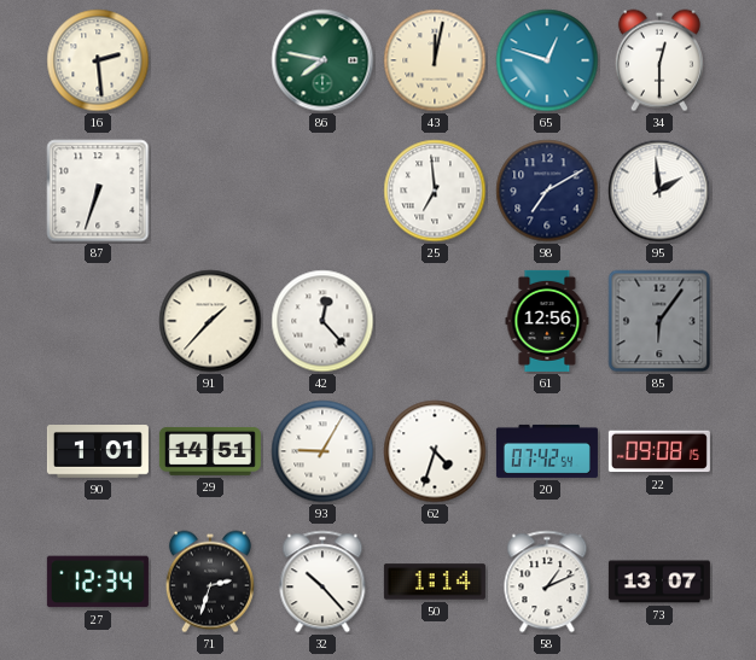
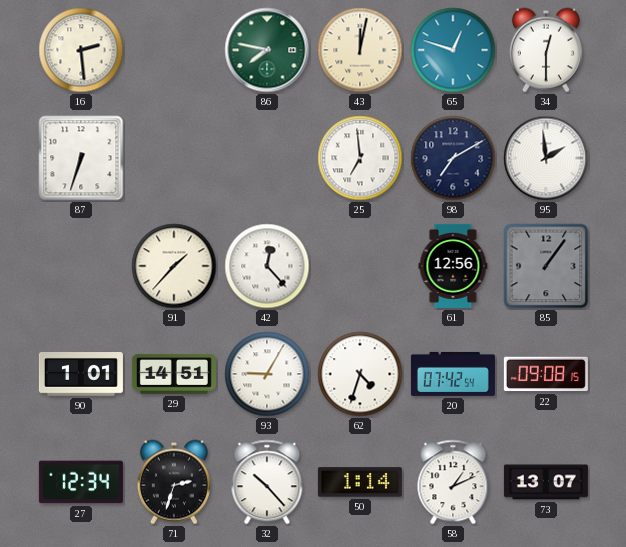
85: 6:06 -> 1:06
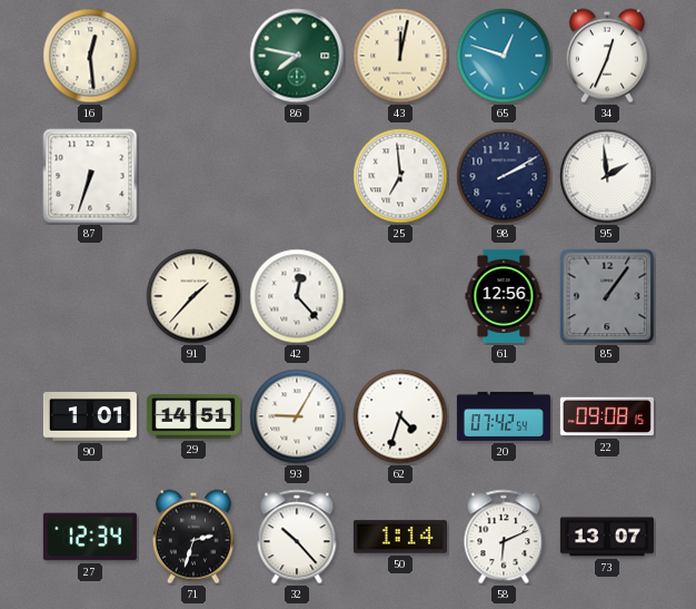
16: 2:29 -> 12:29
34: 12:30 -> 12:34
98: 7:10 -> 2:10
58: 1:11 -> 6:11
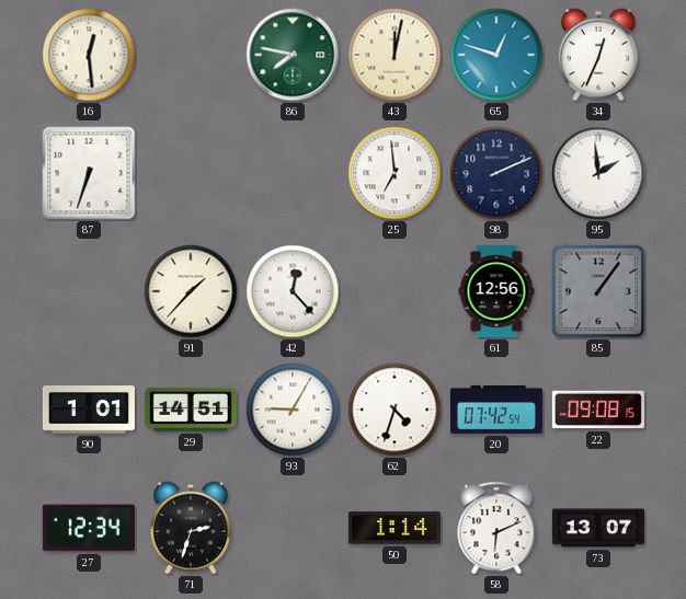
98: 2:10 -> 2:11
32: 10:23 -> none
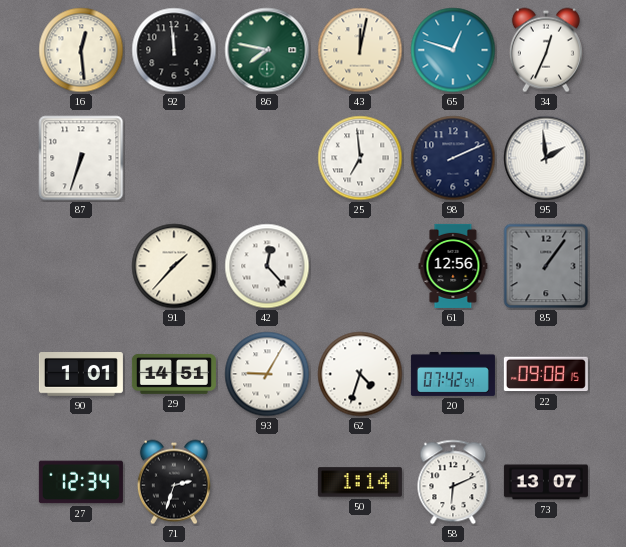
92: none -> 11:59
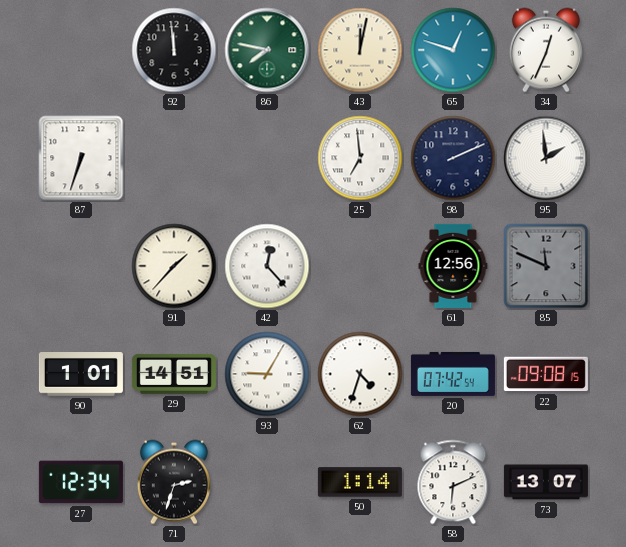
16: 12:29 -> none
85: 1:06 -> 11:49
